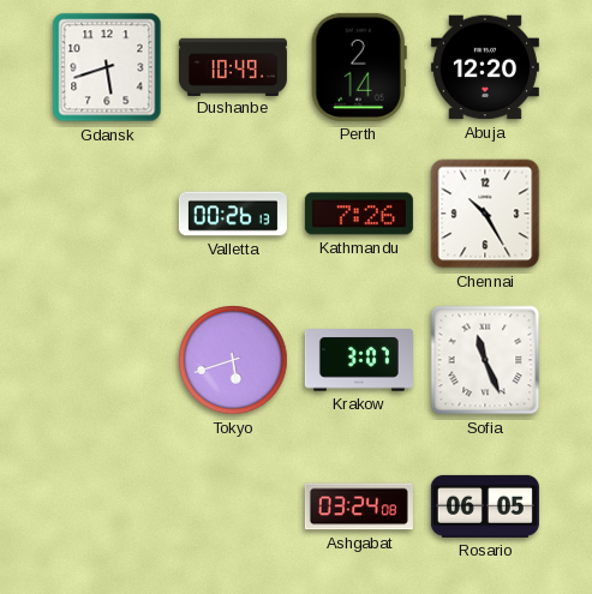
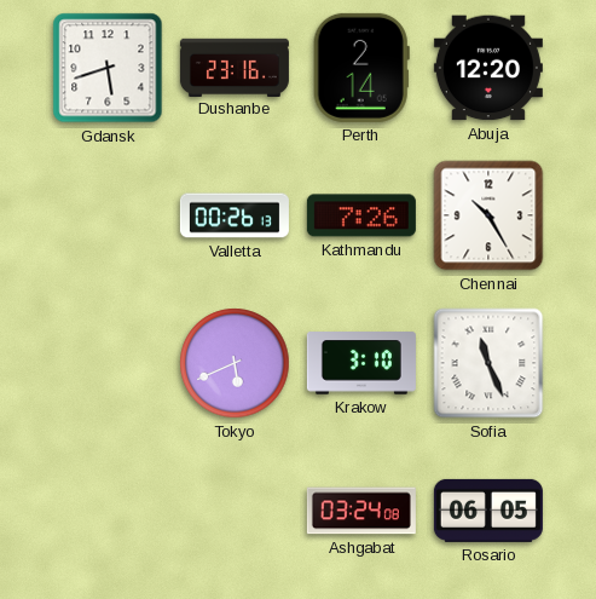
Dushanbe: 10:49 -> 23:16
Tokyo: 5:42 -> 5:41
Krakow: 3:07 -> 3:10
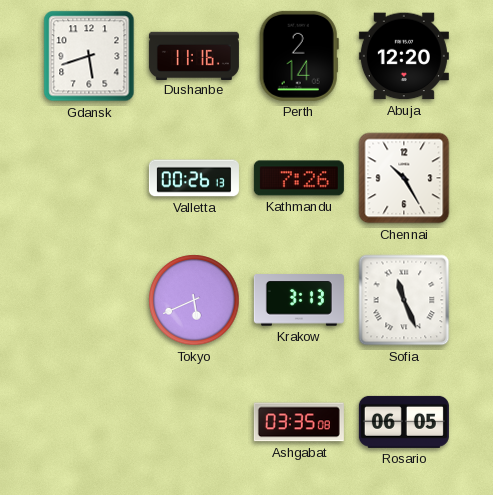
Dushanbe: 23:16 -> 11:16
Krakow: 3:10 -> 3:13
Ashgabat: 03:24 -> 03:35
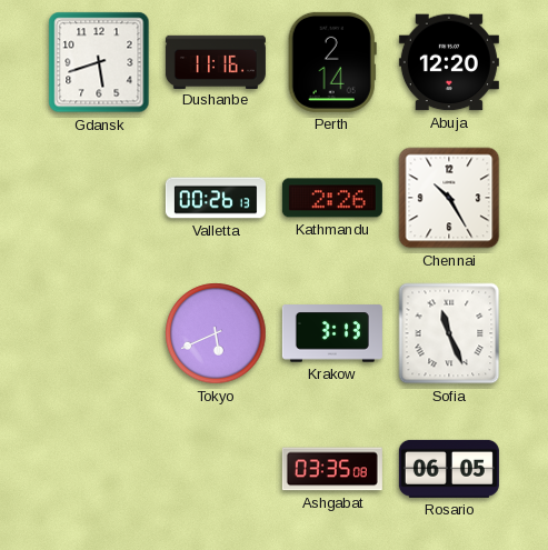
Kathmandu: 7:26 -> 2:26
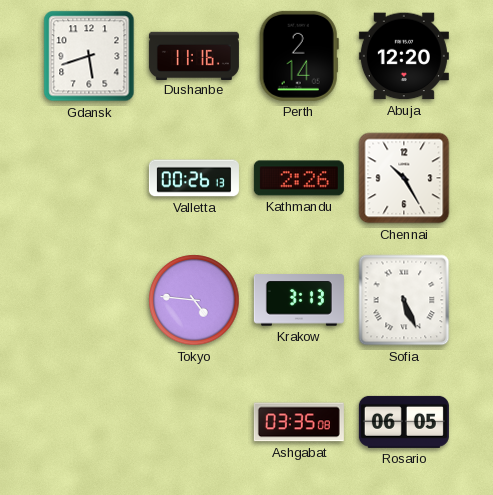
Tokyo: 5:41 -> 4:46
Sofia: 11:26 -> 5:26
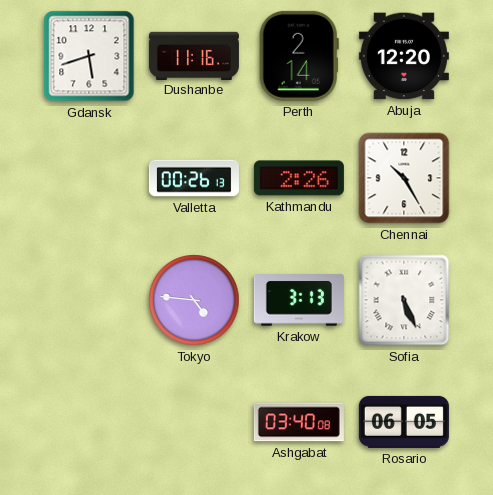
Ashgabat: 03:35 -> 03:40
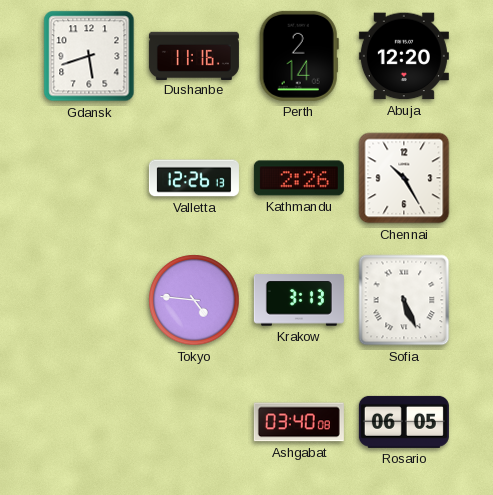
Valletta: 00:26 -> 12:26
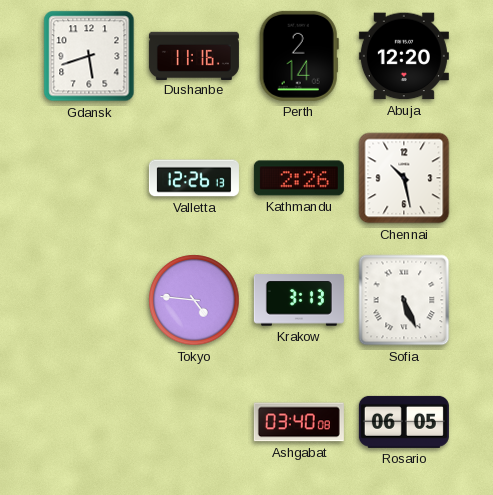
Chennai: 10:25 -> 10:28
